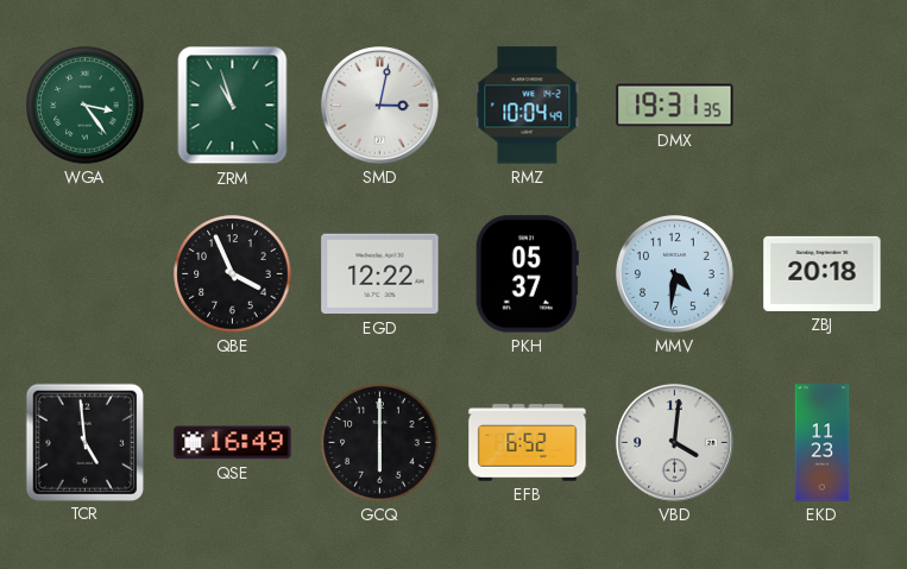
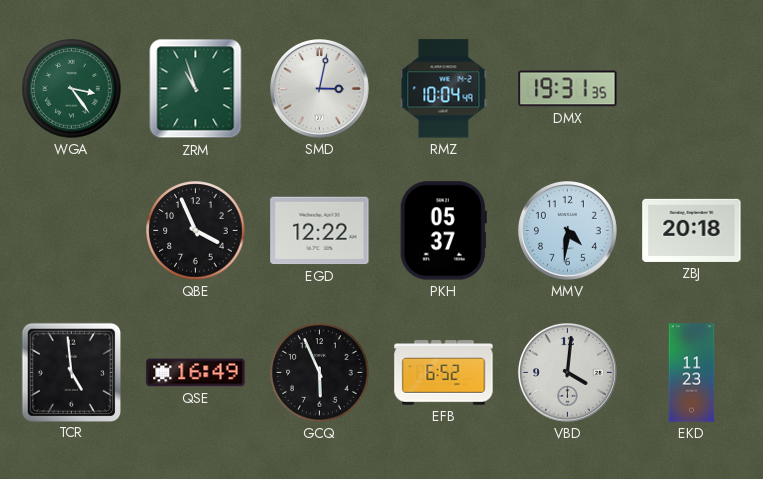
GCQ: 6:00 -> 5:56
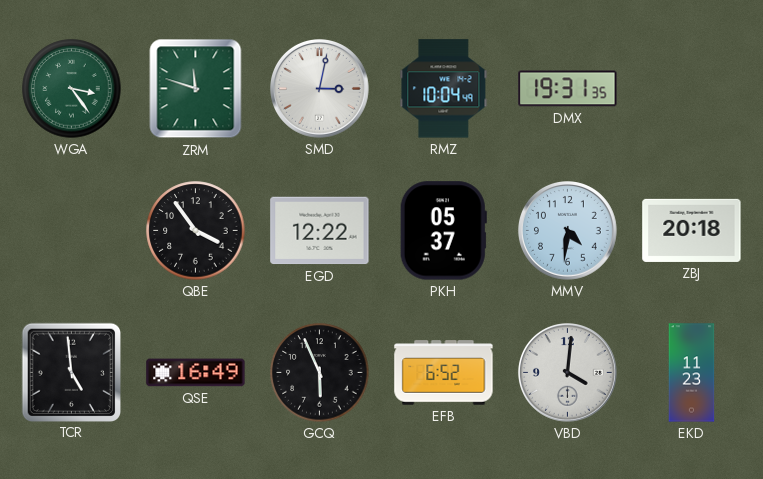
ZRM: 10:57 -> 11:48
QBE: 3:56 -> 3:54
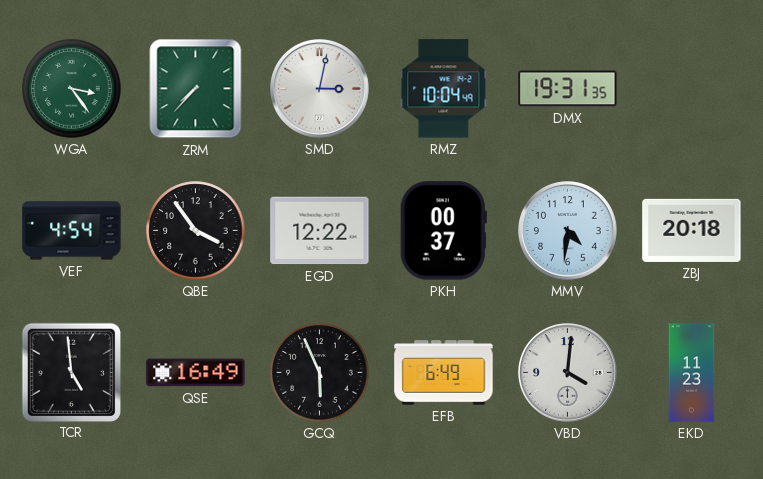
ZRM: 11:48 -> 7:37
VEF: none -> 4:54
PKH: 05:37 -> 00:37
EFB: 6:52 -> 6:49
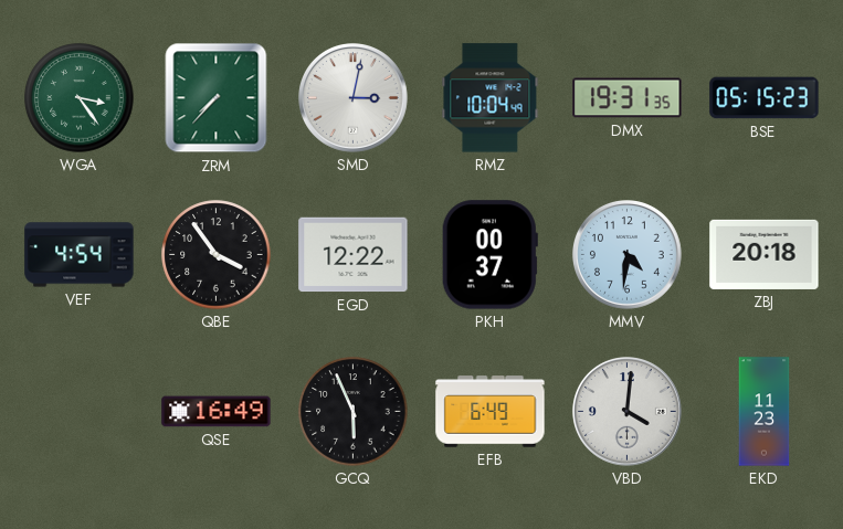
BSE: none -> 05:15
TCR: 4:59 -> none
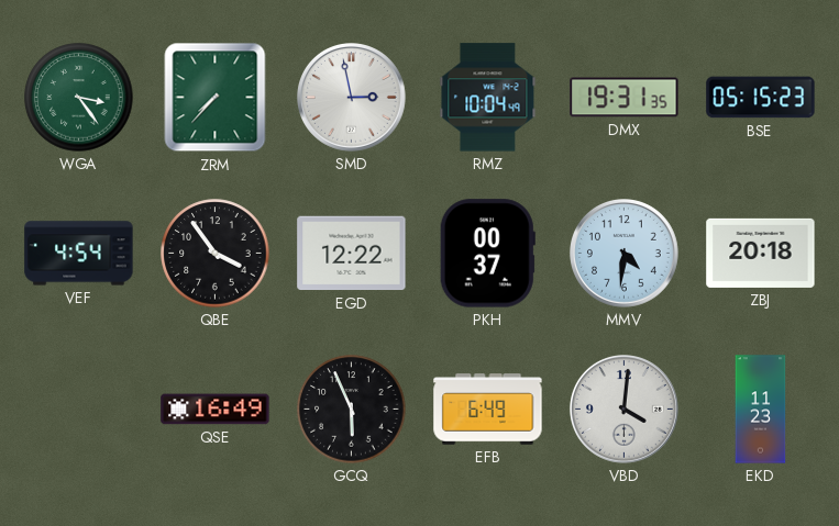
SMD: 3:02 -> 2:58
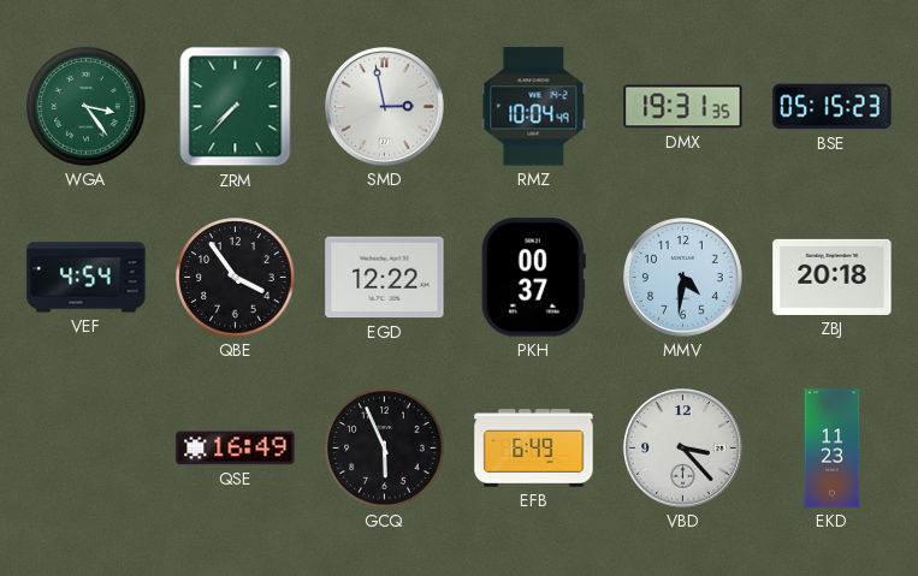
VBD: 4:01 -> 3:23
